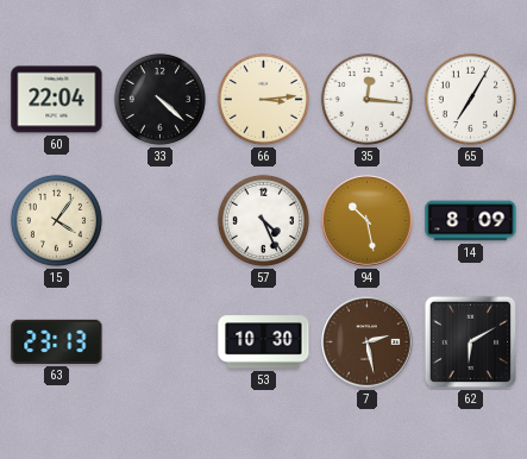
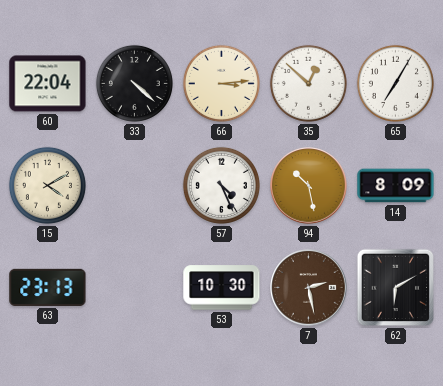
35: 12:16 -> 12:52
15: 4:06 -> 4:10
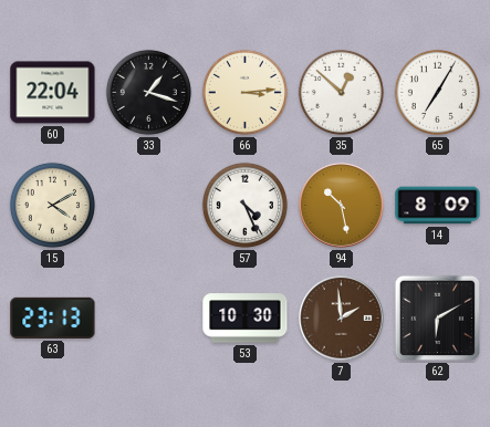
33: 4:22 -> 1:18
7: 2:28 -> 1:59
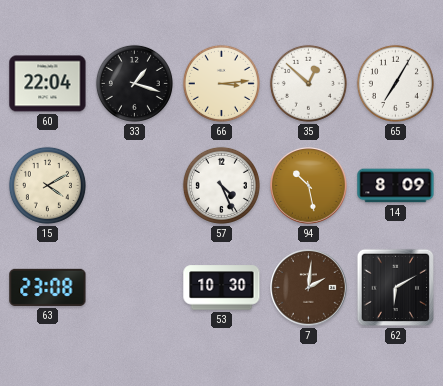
63: 23:13 -> 23:08
7: 1:59 -> 2:01
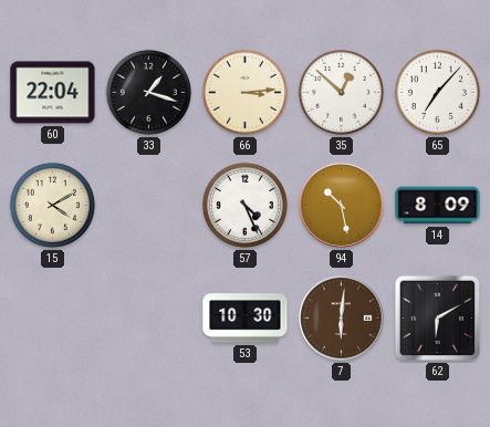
65: 7:05 -> 7:07
63: 23:08 -> none
7: 2:01 -> 6:01
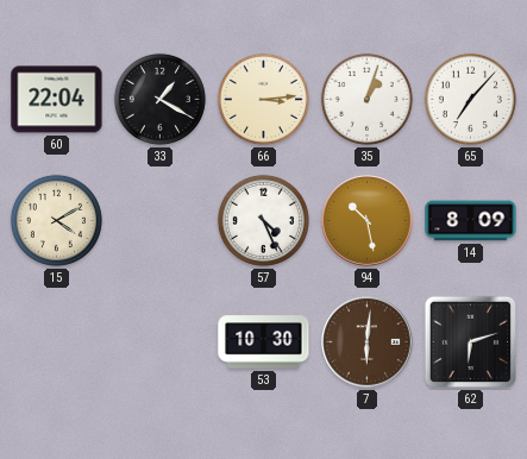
33: 1:18 -> 1:20
35: 12:52 -> 1:03
62: 6:10 -> 6:12
